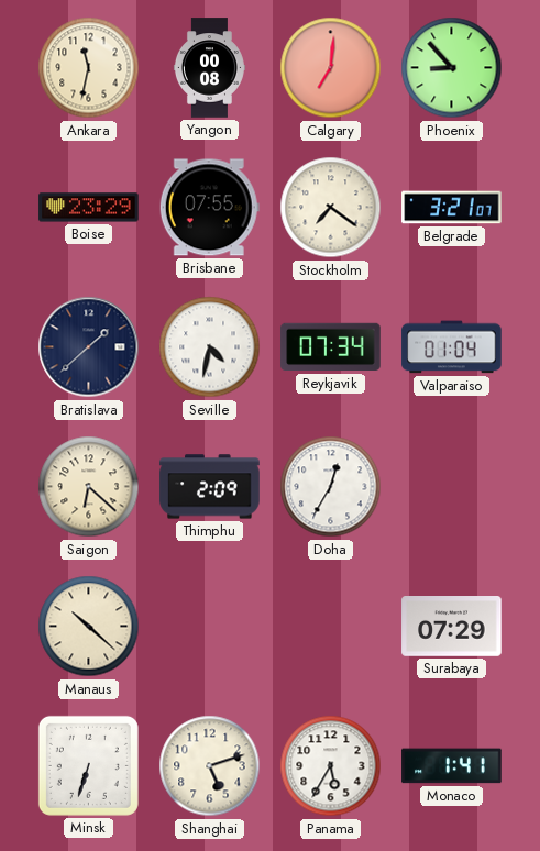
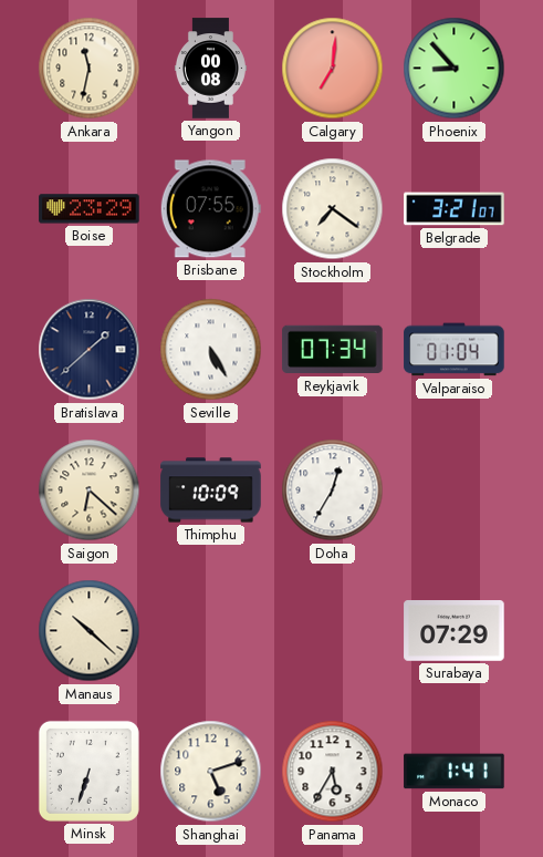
Seville: 4:32 -> 5:25
Thimphu: 2:09 -> 10:09
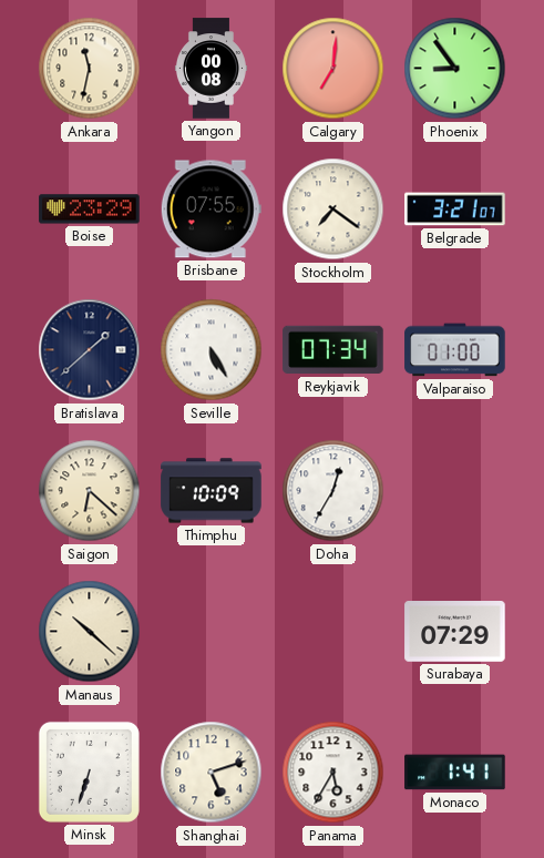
Phoenix: 8:53 -> 8:54
Valparaiso: 01:04 -> 01:00
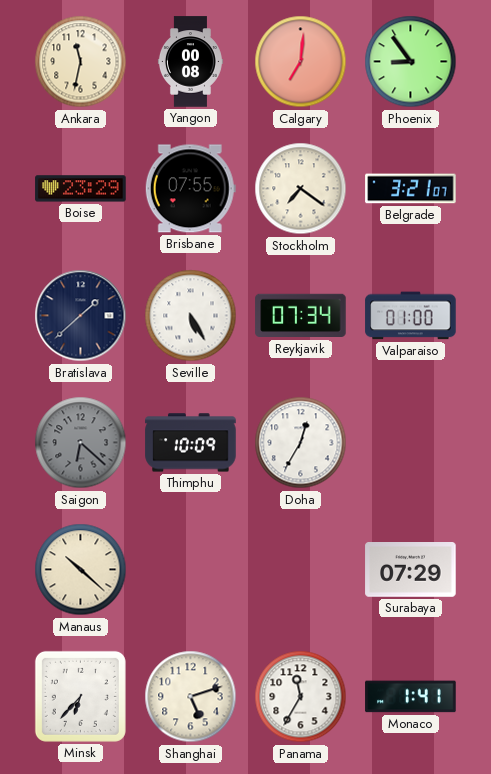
Saigon dial: cream -> grey
Minsk: 6:33 -> 6:37
Panama: 5:35 -> 11:35
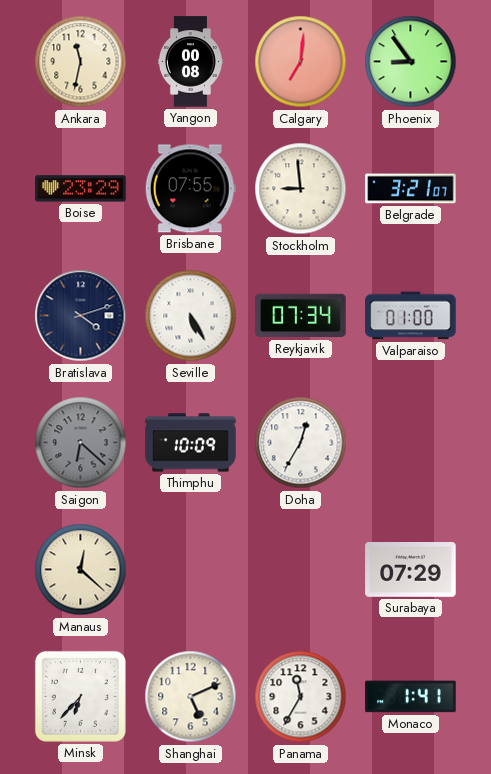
Stockholm: 7:21 -> 8:59
Bratislava: 1:38 -> 4:12
Manaus: 10:22 -> 12:22
Shanghai: 5:12 -> 5:11
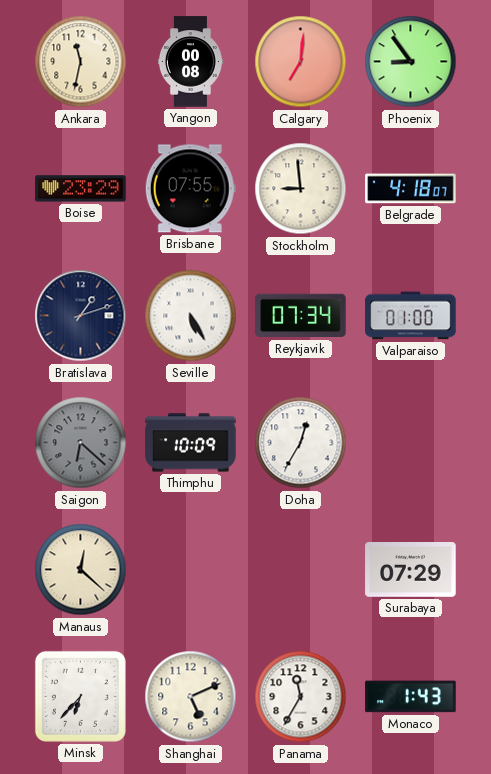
Belgrade: 3:21 -> 4:18
Bratislava: 4:12 -> 1:12
Monaco: 1:41 -> 1:43
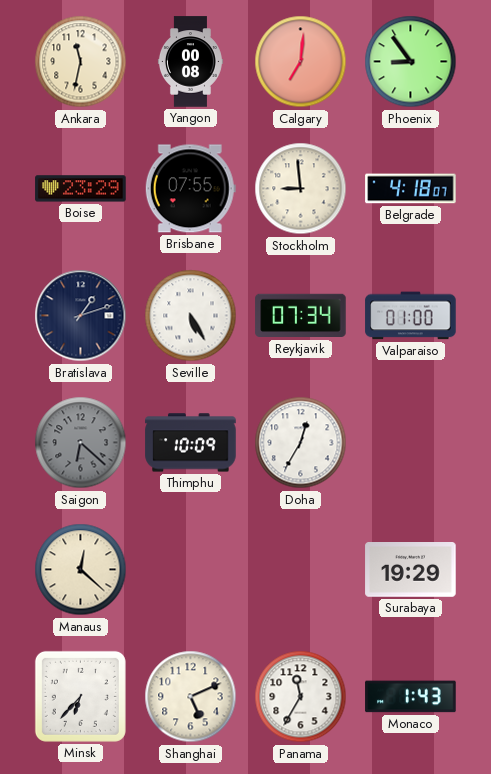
Surabaya: 07:29 -> 19:29
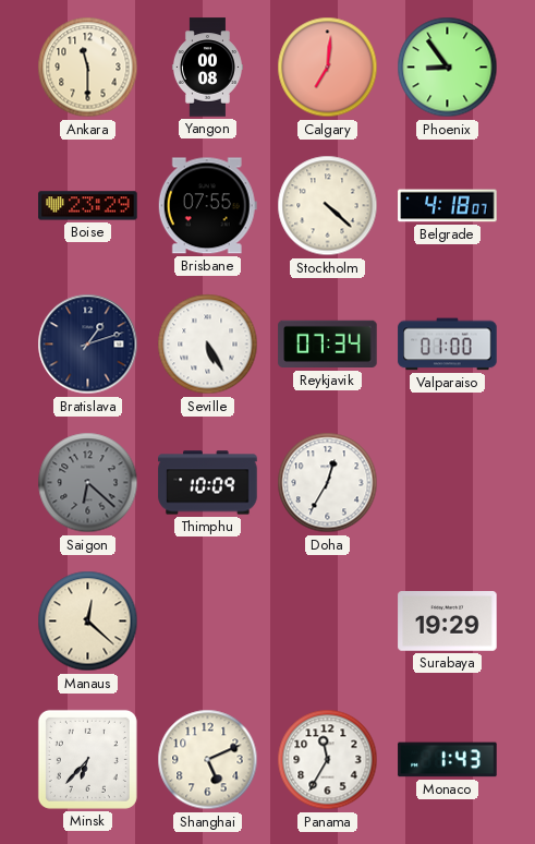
Ankara: 11:32 -> 11:30
Stockholm: 8:59 -> 4:22
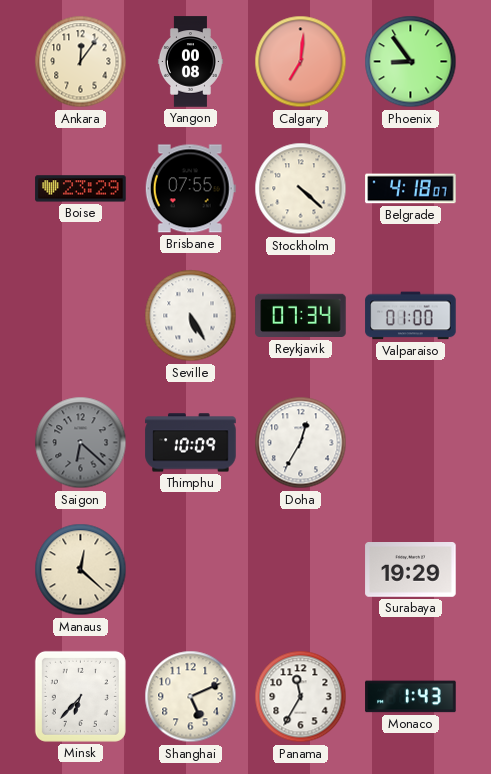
Ankara: 11:30 -> 12:06
Bratislava: 1:12 -> none
